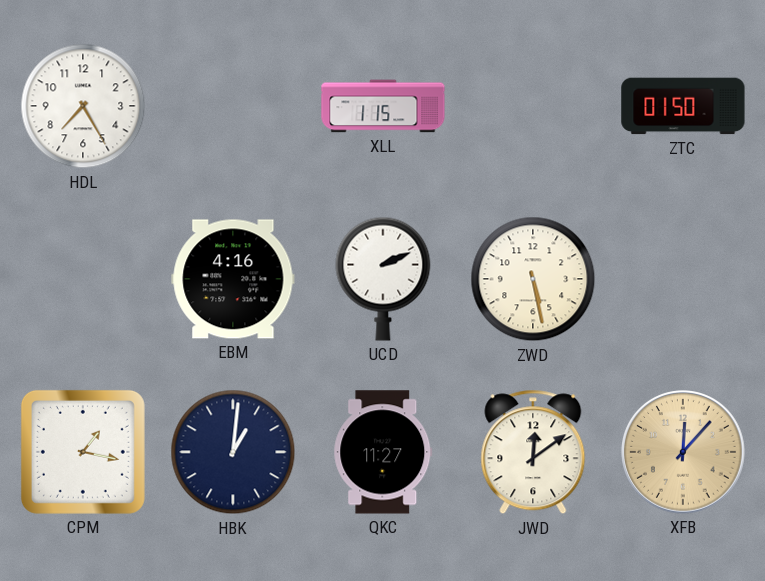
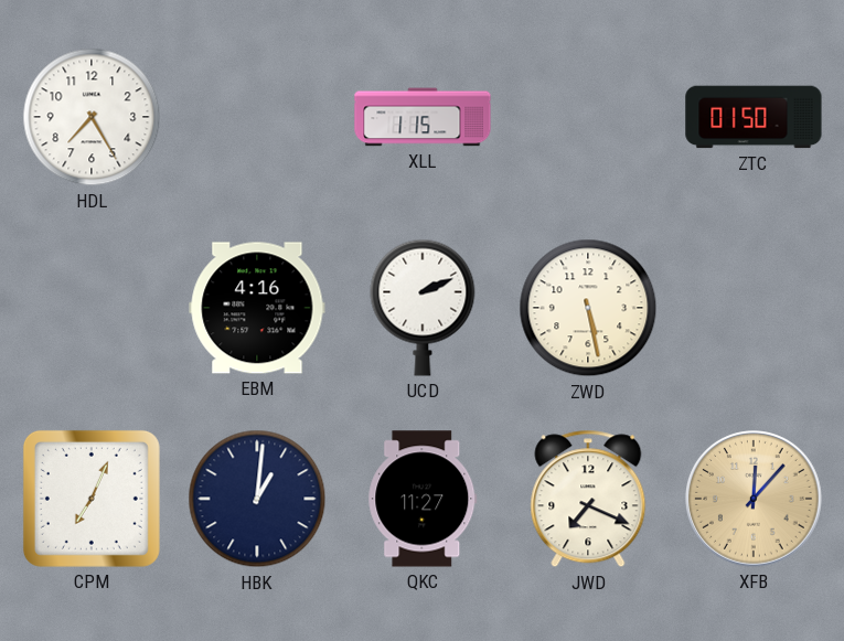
CPM: 1:17 -> 7:04
JWD: 12:09 -> 7:19
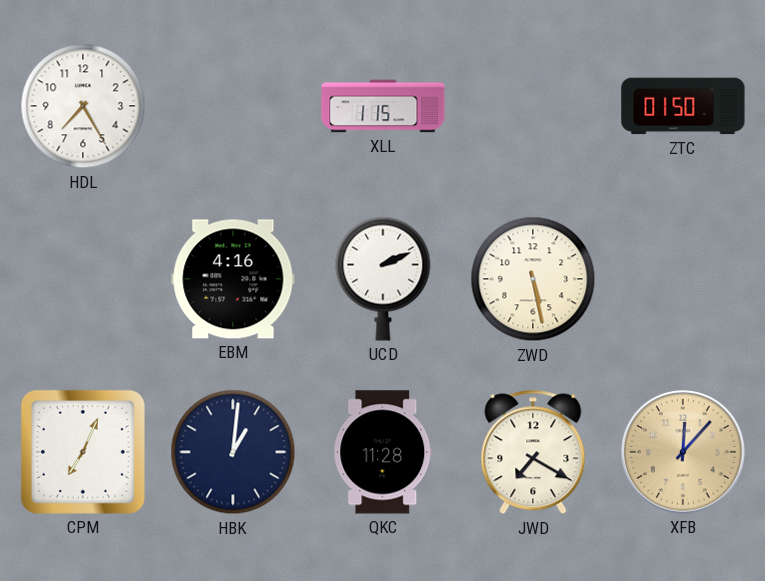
QKC: 11:27 -> 11:28
JWD: 7:19 -> 7:20
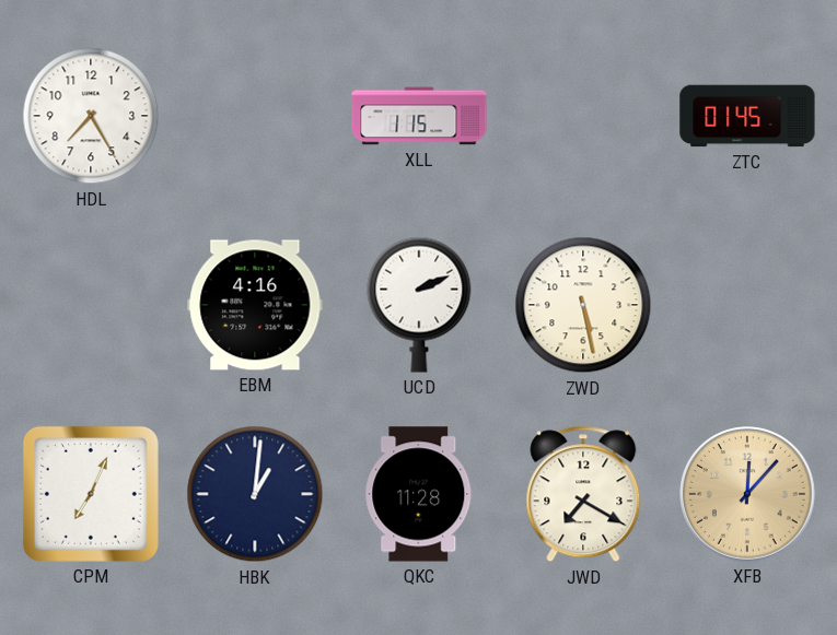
ZTC: 01:50 -> 01:45
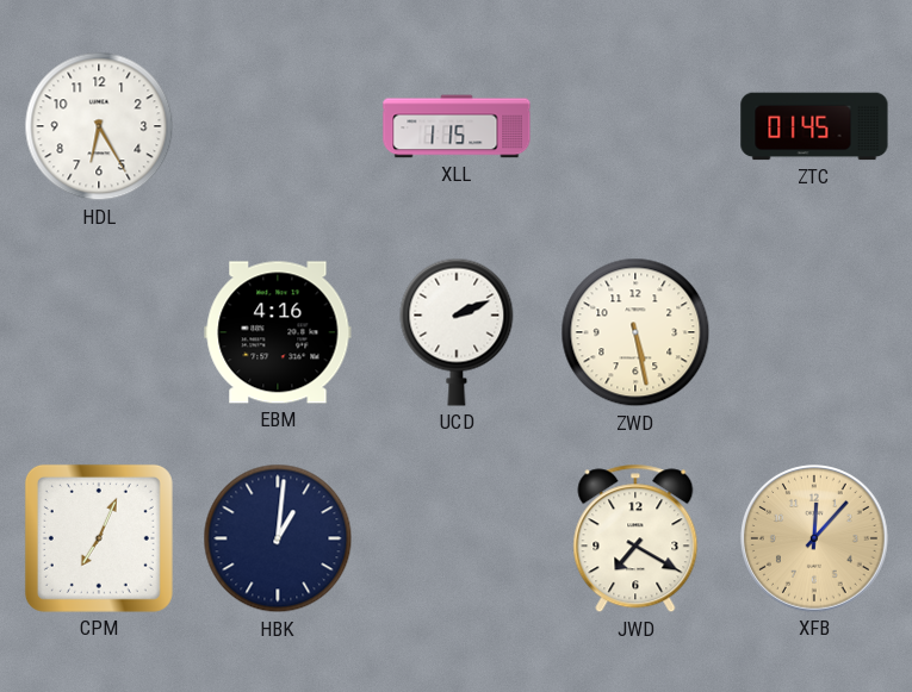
HDL: 7:25 -> 6:25
QKC: 11:28 -> none
